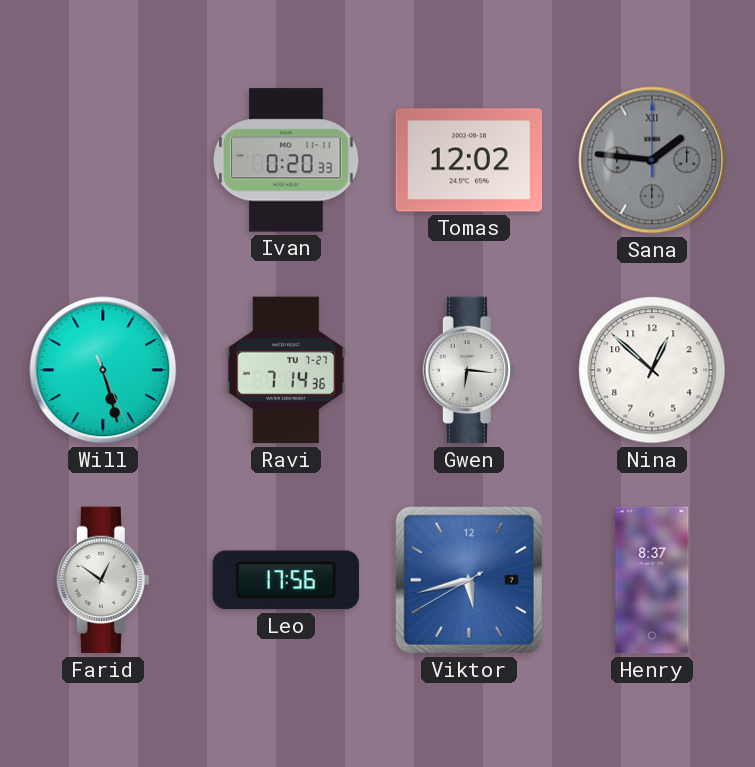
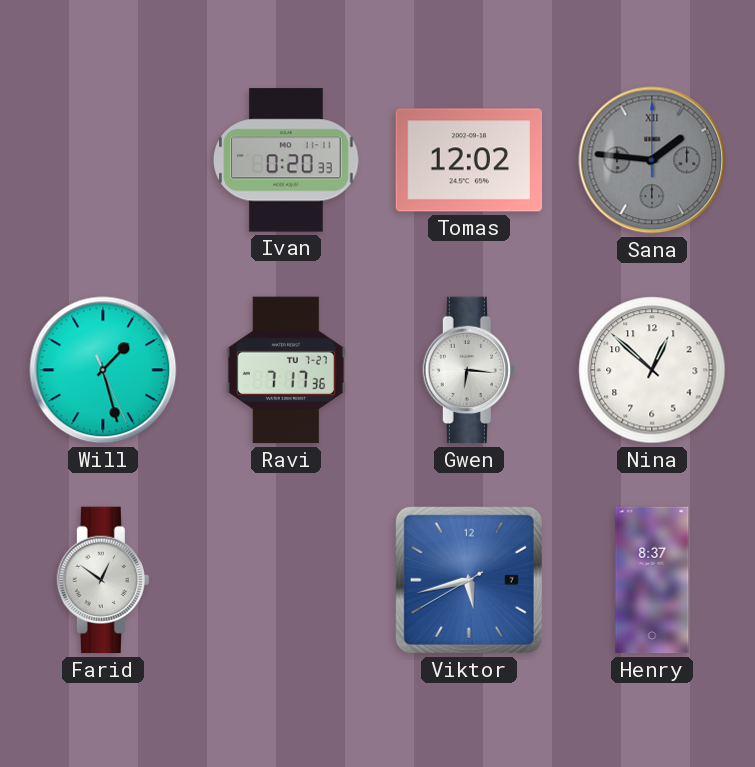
Will: 5:27 -> 1:27
Ravi: 7:14 -> 7:17
Leo: 17:56 -> none
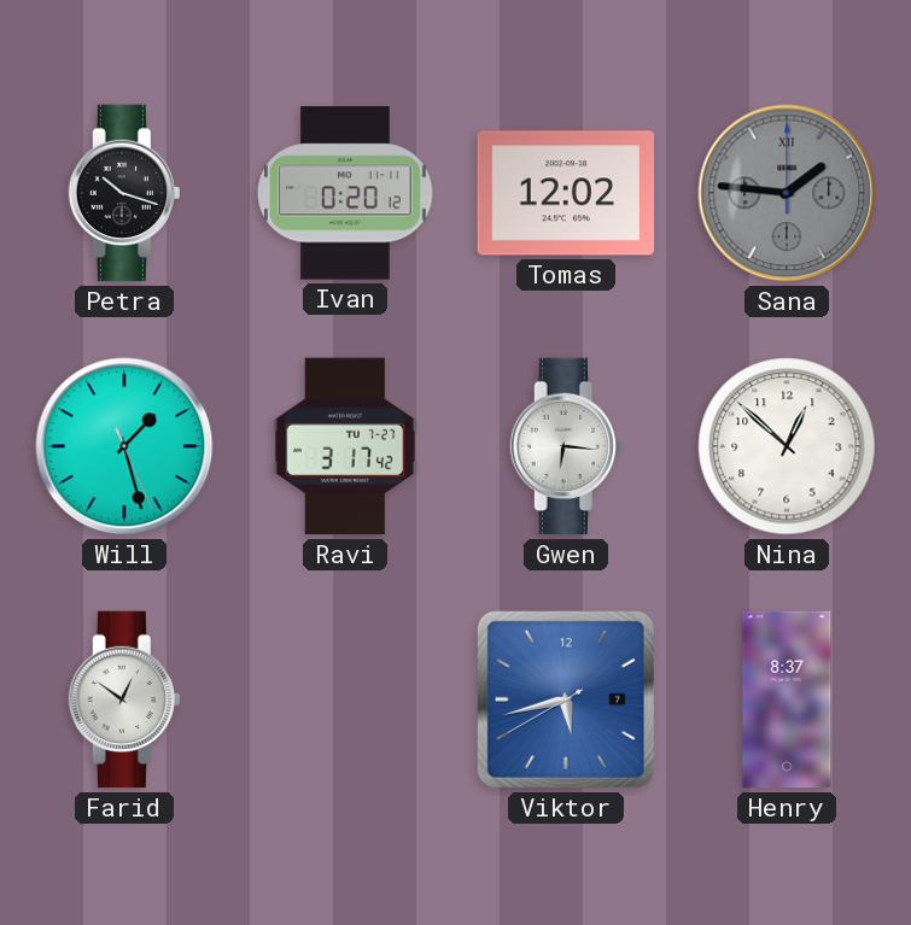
Petra: none -> 10:18
Ivan: 0:20:33 -> 0:20:12
Ravi: 7:17 -> 3:17
